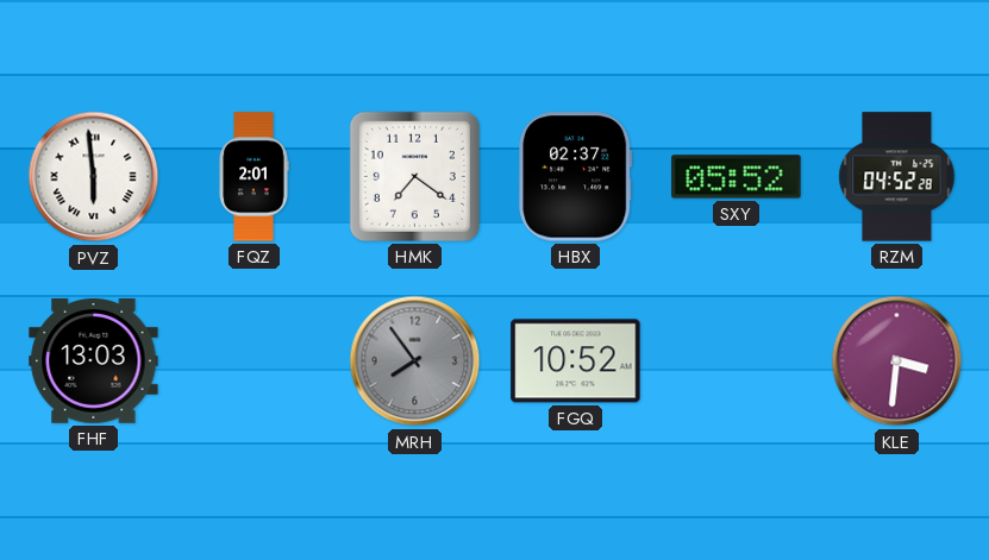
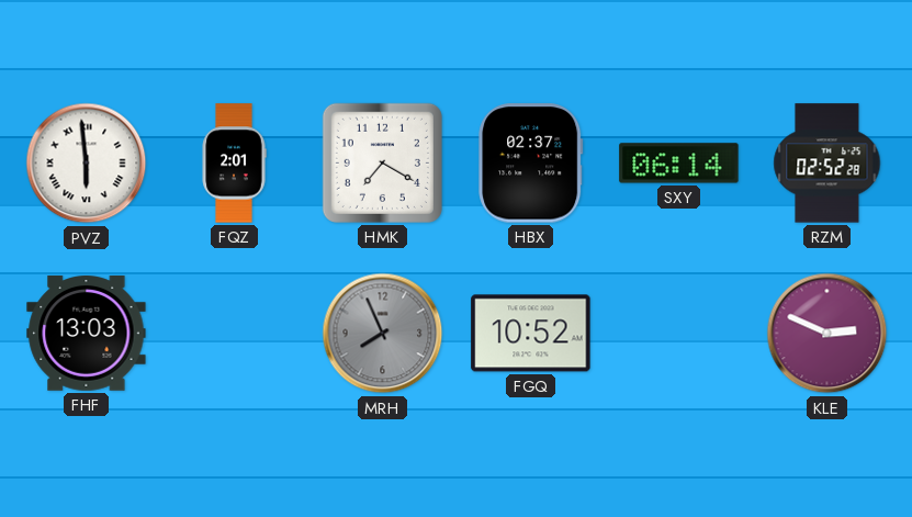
HMK: 7:21 -> 7:20
SXY: 05:52 -> 06:14
RZM: 04:52 -> 02:52
MRH: 7:54 -> 7:56
KLE: 3:31 -> 2:49
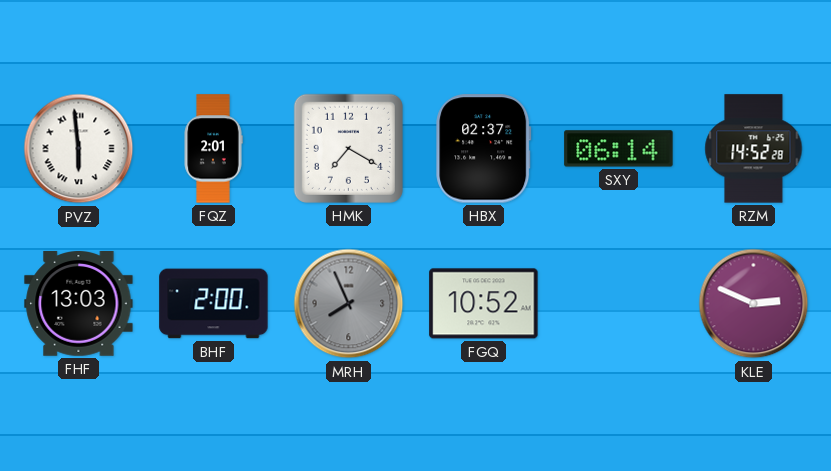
RZM: 02:52 -> 14:52
BHF: none -> 2:00
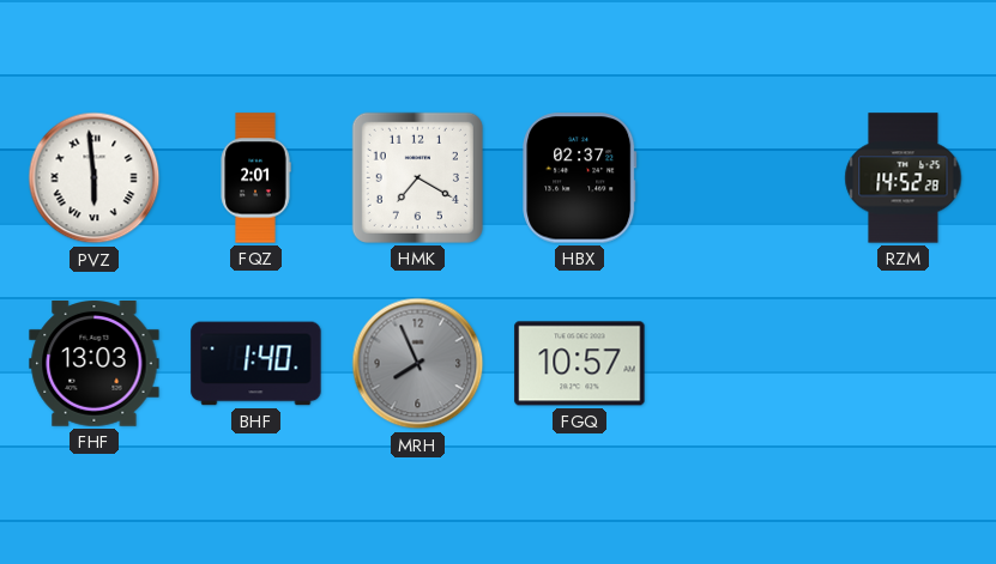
SXY: 06:14 -> none
BHF: 2:00 -> 1:40
FGQ: 10:52 -> 10:57
KLE: 2:49 -> none
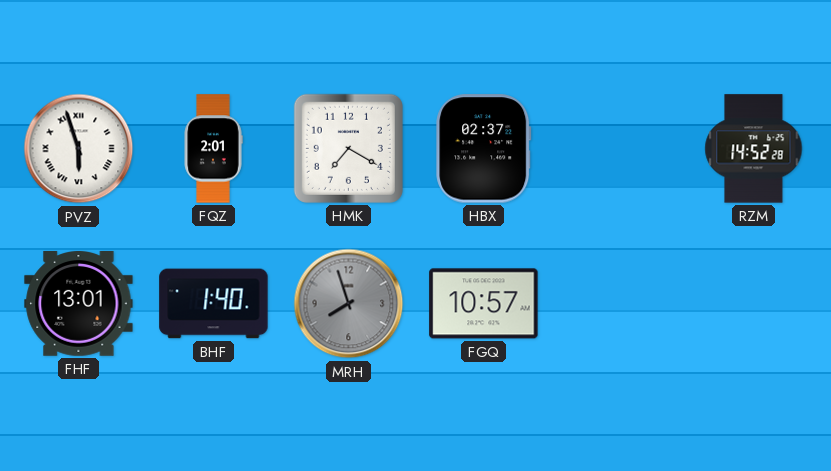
PVZ: 5:59 -> 5:57
FHF: 13:03 -> 13:01
MRH: 7:56 -> 7:57
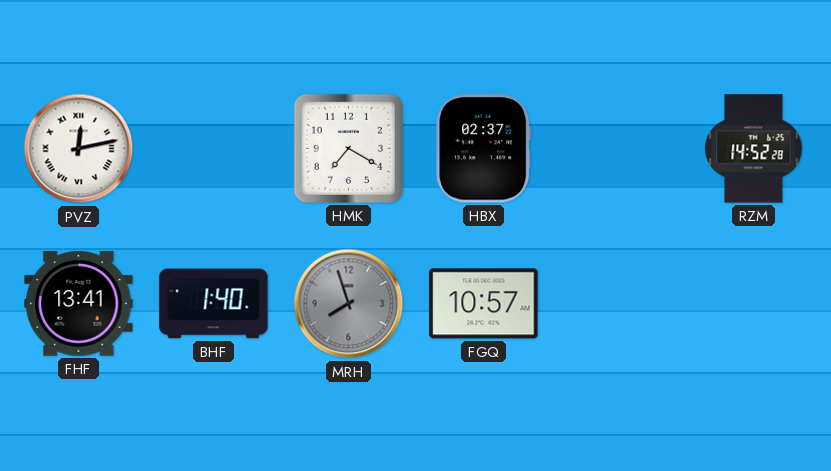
PVZ: 5:57 -> 12:13
FQZ: 2:01 -> none
FHF: 13:01 -> 13:41
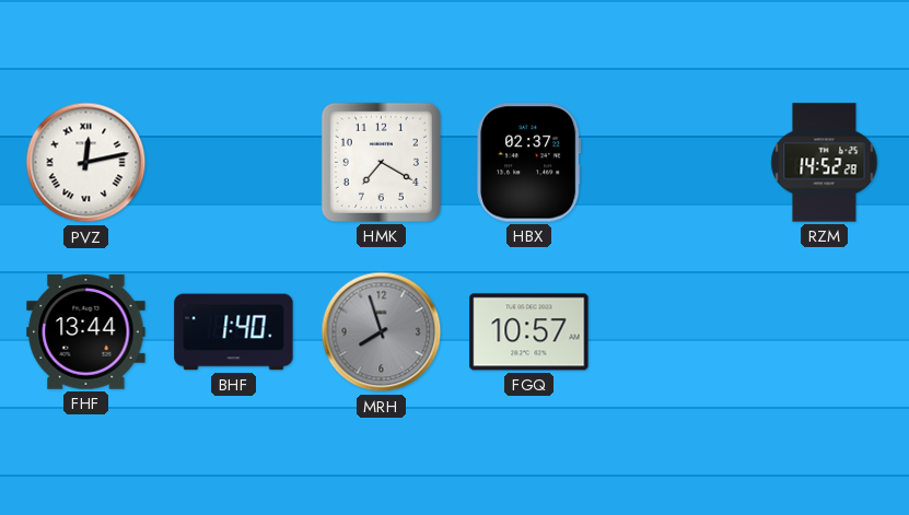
FHF: 13:41 -> 13:44
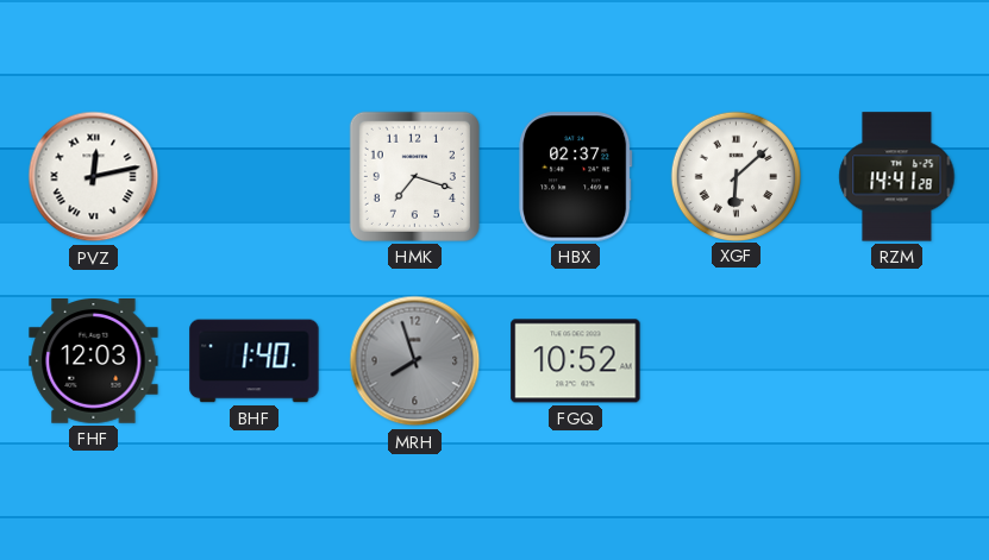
HMK: 7:20 -> 7:18
XGF: none -> 6:08
RZM: 14:52 -> 14:41
FHF: 13:44 -> 12:03
FGQ: 10:57 -> 10:52
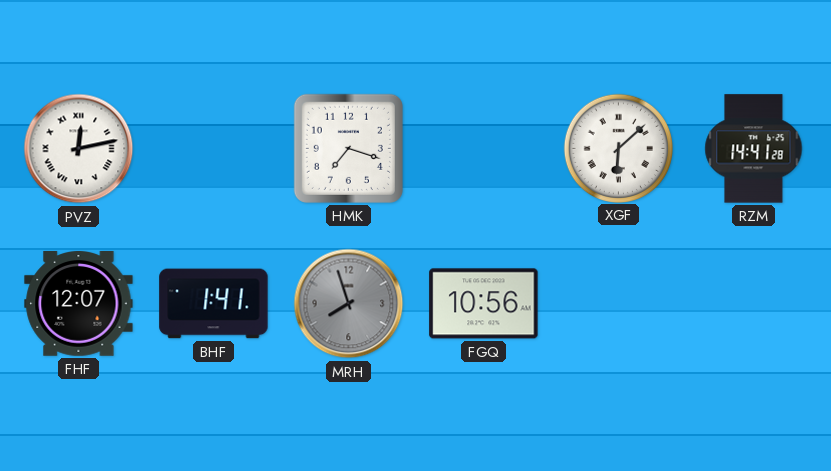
HBX: 02:37 -> none
FHF: 12:03 -> 12:07
BHF: 1:40 -> 1:41
FGQ: 10:52 -> 10:56
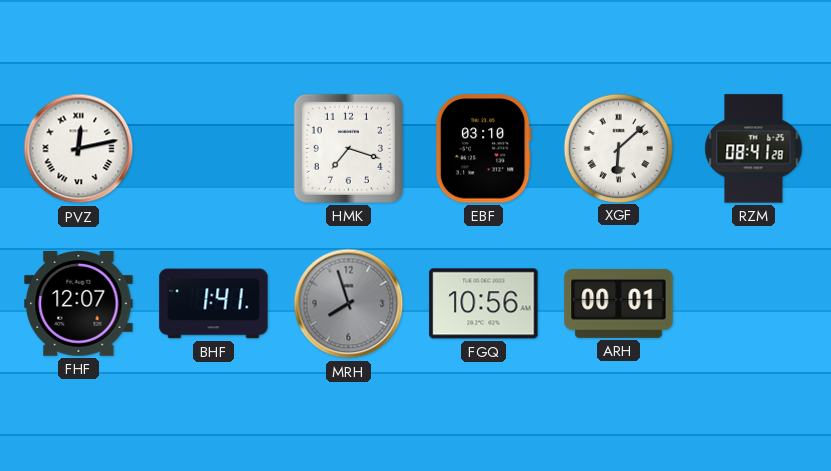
EBF: none -> 03:10
RZM: 14:41 -> 08:41
ARH: none -> 00:01
